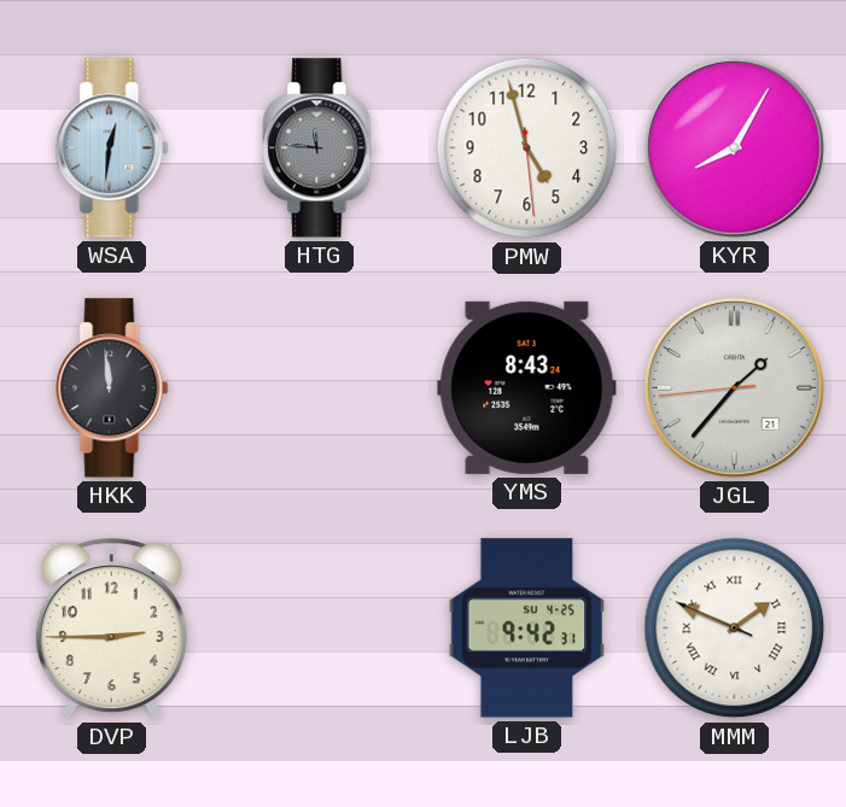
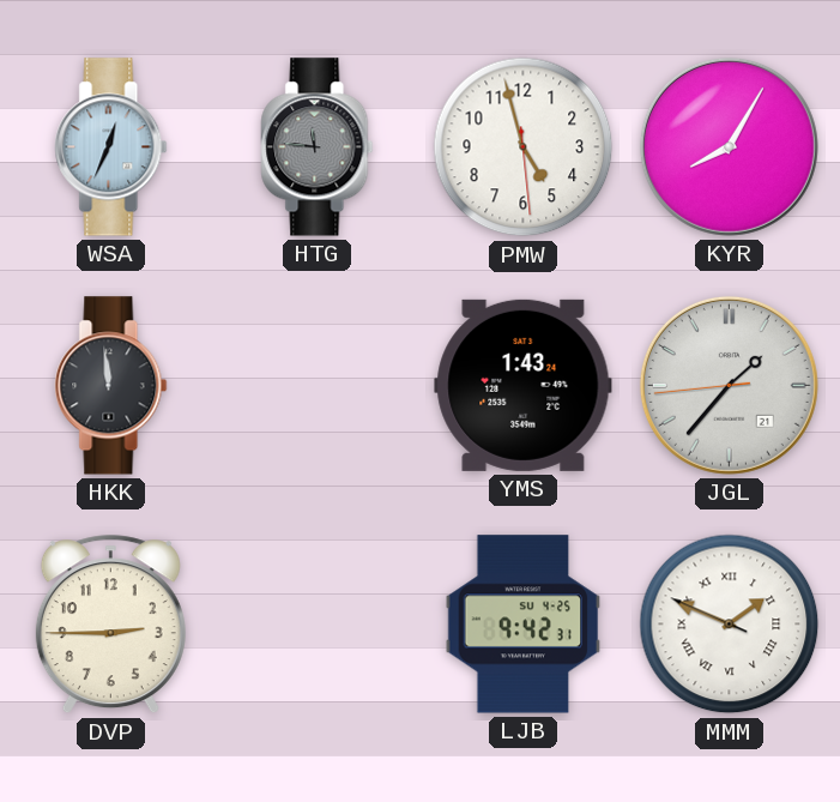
WSA: 12:31 -> 12:34
YMS: 8:43 -> 1:43
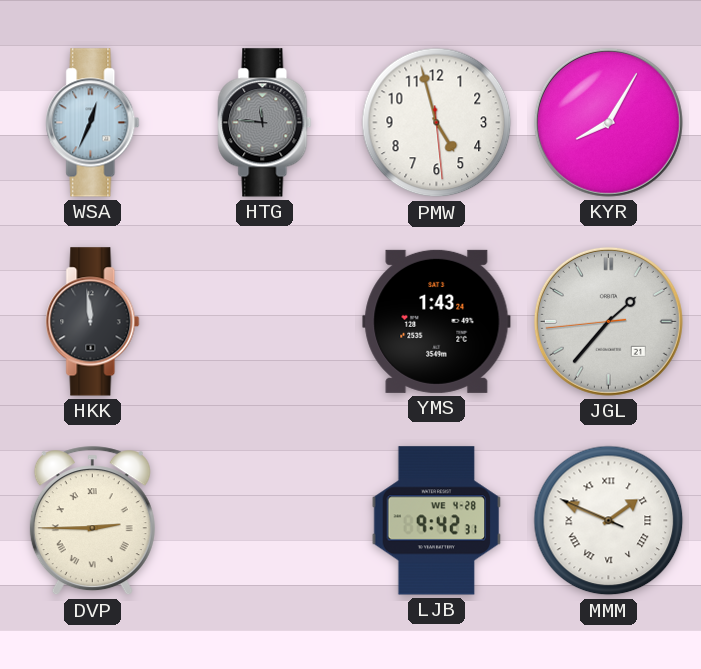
DVP numerals: Arabic -> Roman
LJB date: SU 4-25 -> WE 4-28
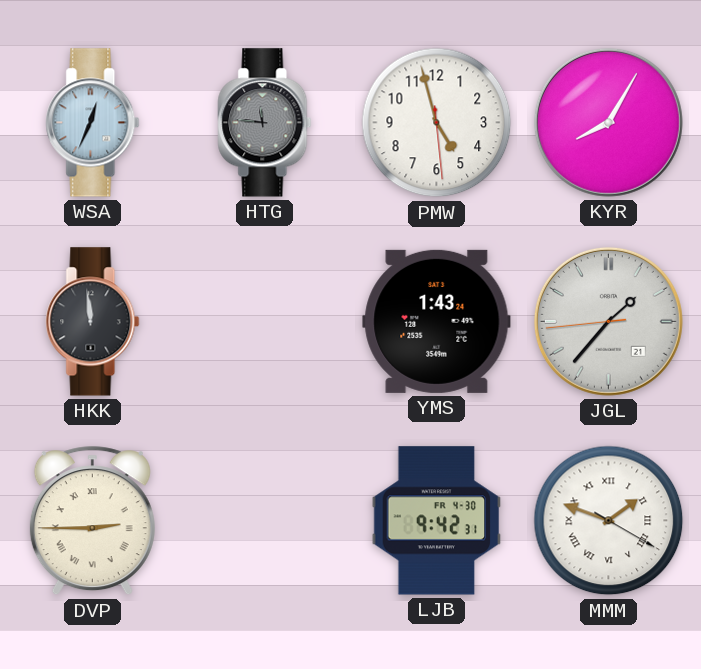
LJB date: WE 4-28 -> FR 4-30
MMM: 1:48:49 -> 1:48:20
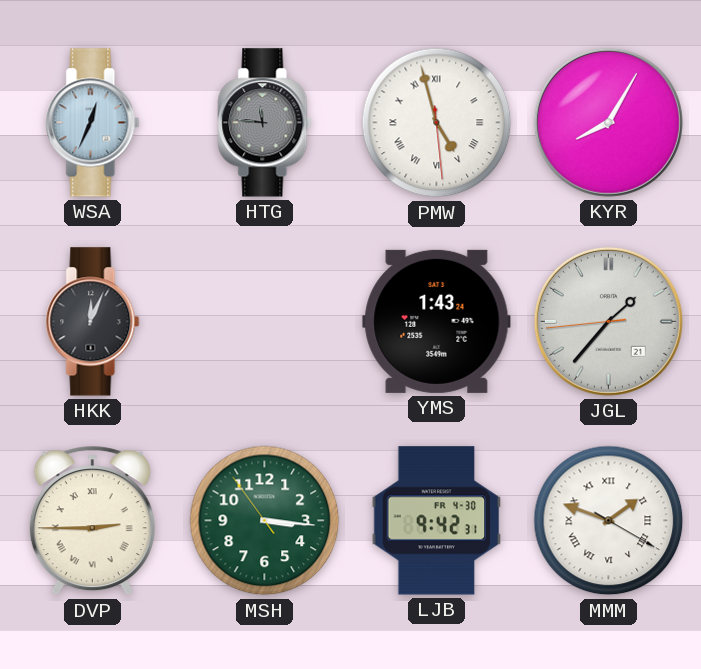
PMW numerals: Arabic -> Roman
HKK: 11:59 -> 12:04
MSH: none -> 3:15
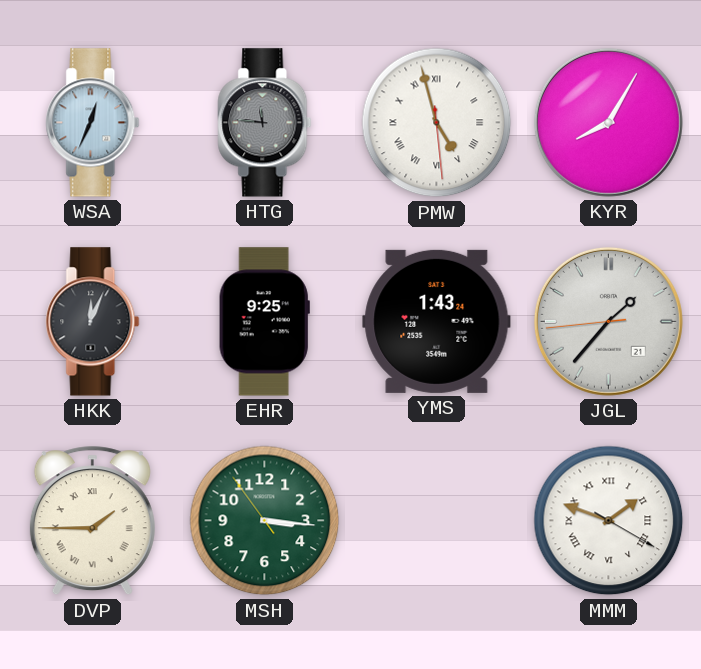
EHR: none -> 9:25
DVP: 2:45 -> 1:45
LJB: 9:42 -> none
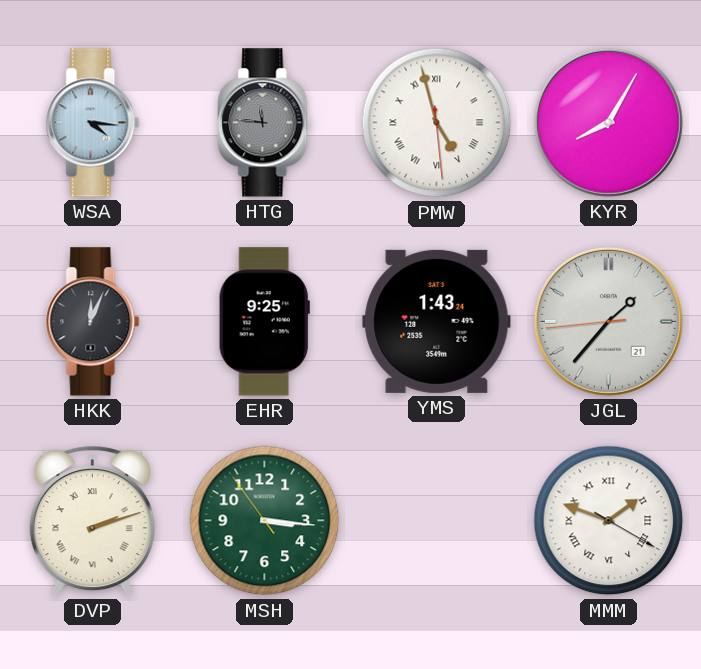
WSA: 12:34 -> 4:16
DVP: 1:45 -> 2:12
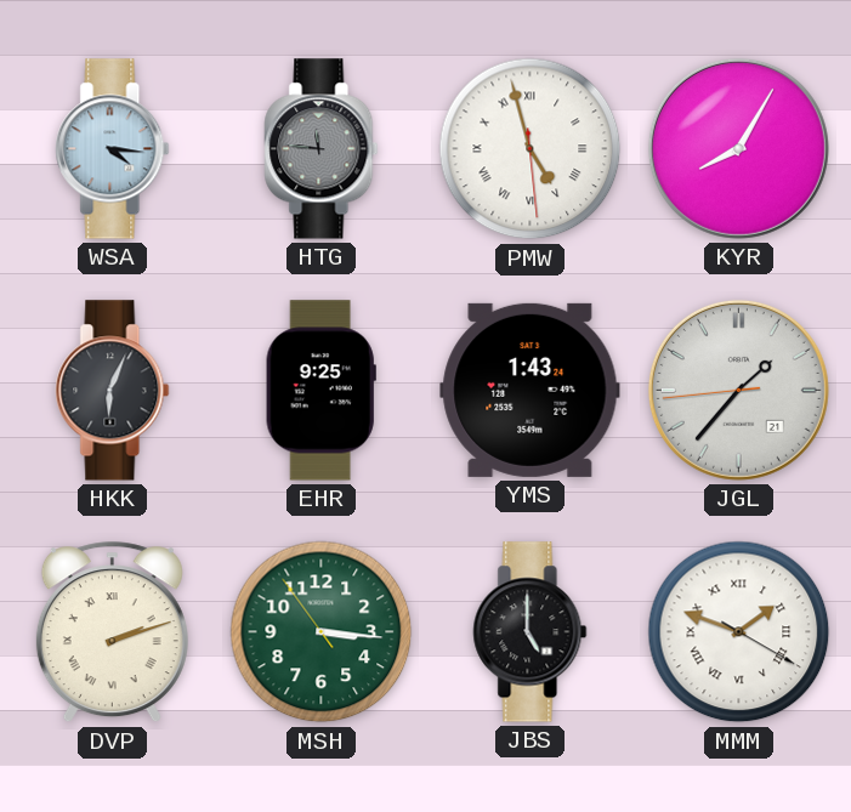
HKK: 12:04 -> 6:04
JBS: none -> 5:00
